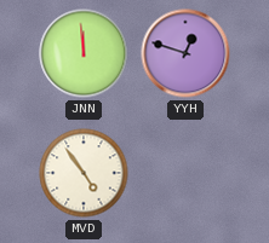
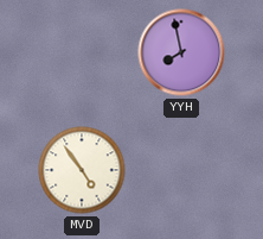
JNN: 11:59 -> none
YYH: 12:48 -> 7:58
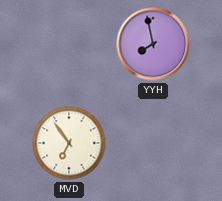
MVD: 4:54 -> 6:54
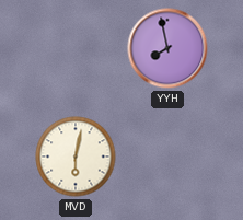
MVD: 6:54 -> 6:02
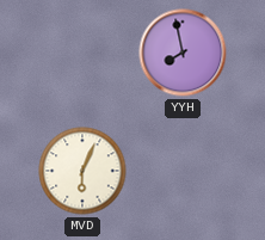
MVD: 6:02 -> 6:04
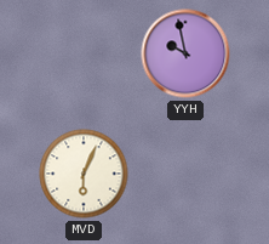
YYH: 7:58 -> 9:58
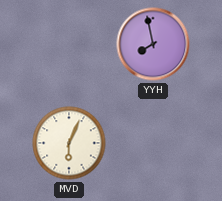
YYH: 9:58 -> 7:58
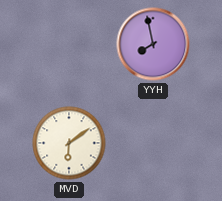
MVD: 6:04 -> 6:09
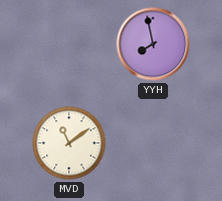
MVD: 6:09 -> 11:09
